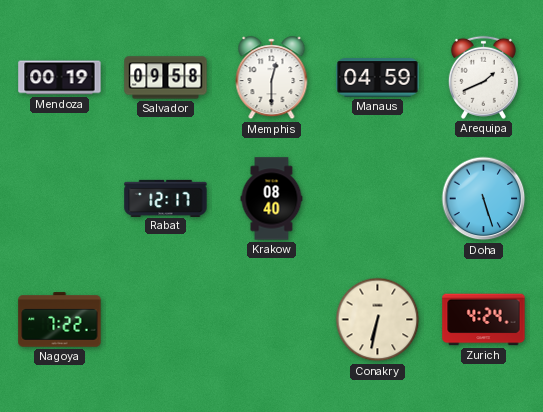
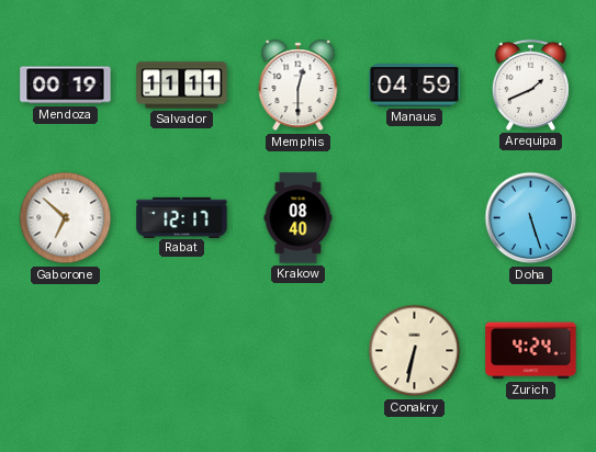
Salvador: 09:58 -> 11:11
Gaborone: none -> 6:52
Nagoya: 7:22 -> none
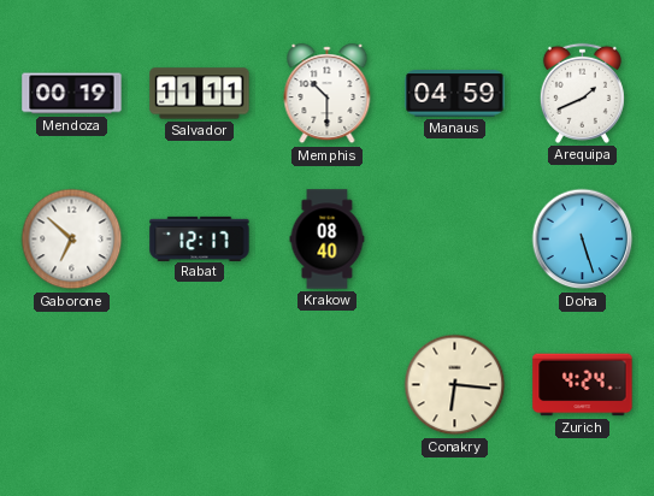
Memphis: 12:30 -> 10:30
Conakry: 6:32 -> 6:16
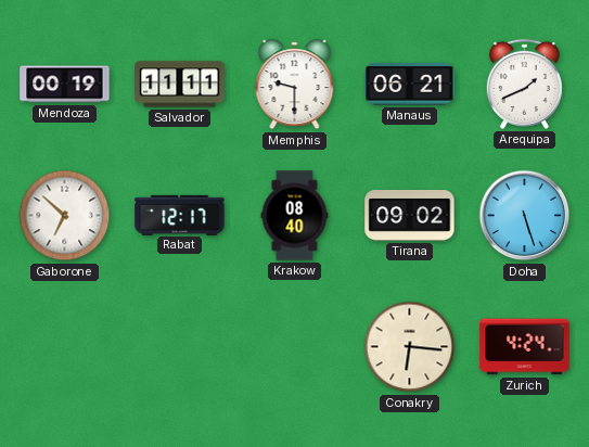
Memphis: 10:30 -> 9:30
Manaus: 04:59 -> 06:21
Tirana: none -> 09:02
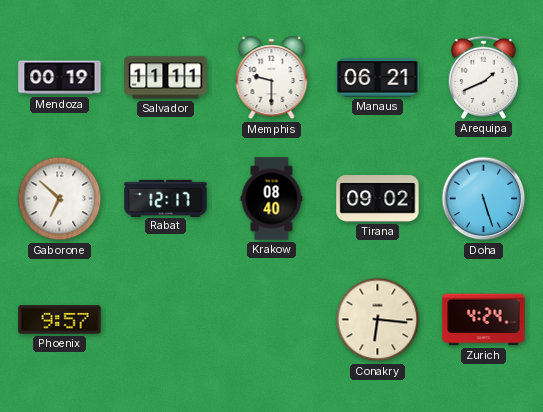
Phoenix: none -> 9:57
